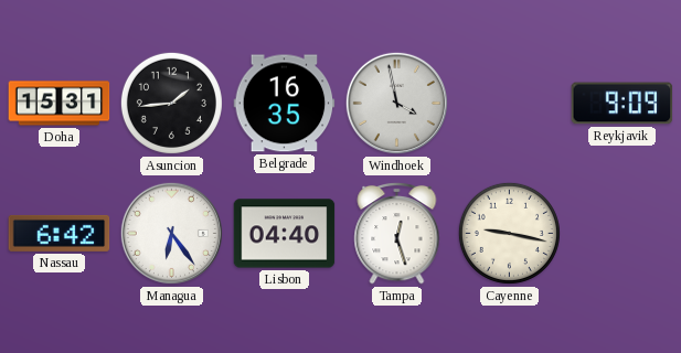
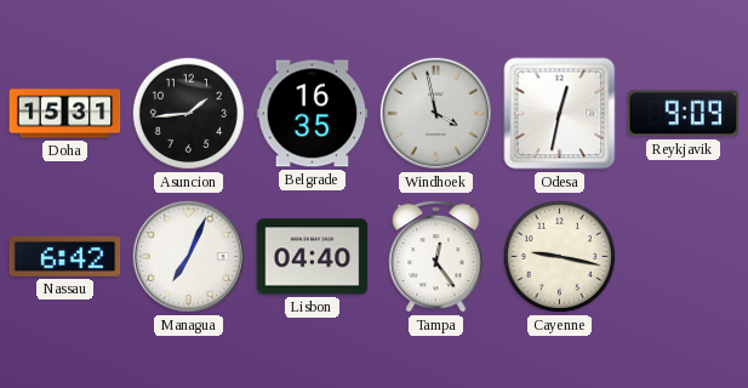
Odesa: none -> 12:32
Managua: 6:24 -> 7:04
Tampa: 12:27 -> 12:24
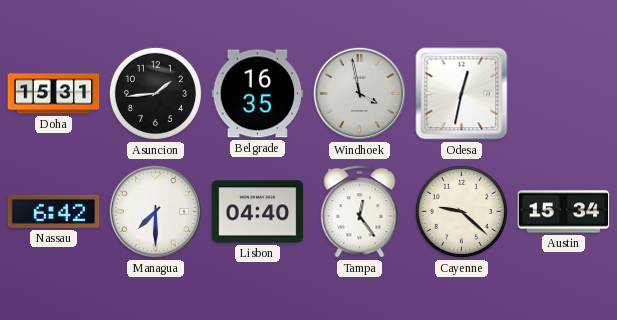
Reykjavik: 9:09 -> none
Managua: 7:04 -> 7:30
Cayenne: 9:17 -> 9:22
Austin: none -> 15:34
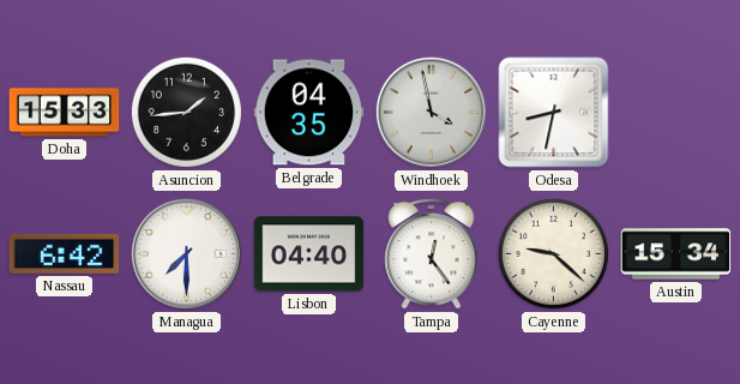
Doha: 15:31 -> 15:33
Belgrade: 16:35 -> 04:35
Odesa: 12:32 -> 8:32
